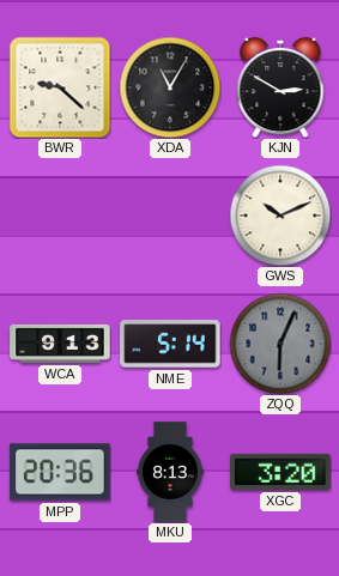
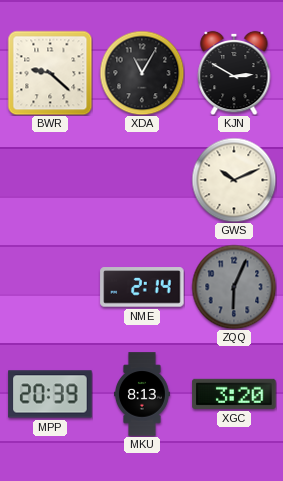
WCA: 9:13 -> none
NME: 5:14 -> 2:14
MPP: 20:36 -> 20:39
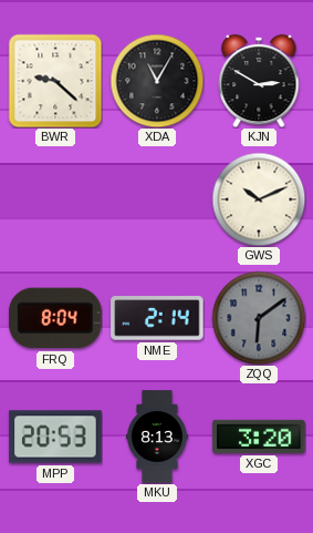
FRQ: none -> 8:04
ZQQ: 6:04 -> 6:09
MPP: 20:39 -> 20:53
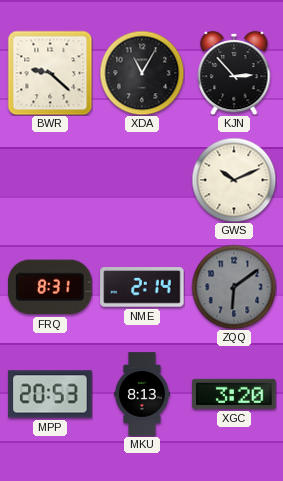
KJN: 2:50 -> 2:53
FRQ: 8:04 -> 8:31
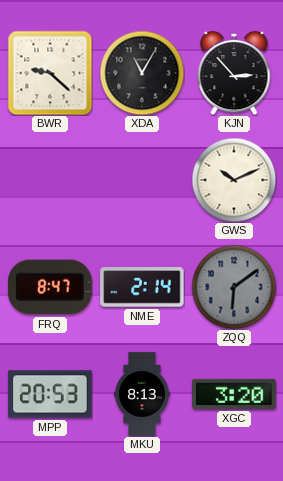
FRQ: 8:31 -> 8:47
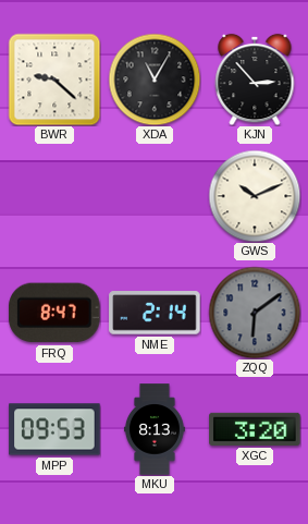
MPP: 20:53 -> 09:53
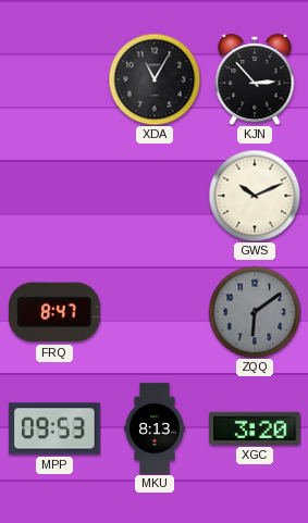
BWR: 9:22 -> none
NME: 2:14 -> none
